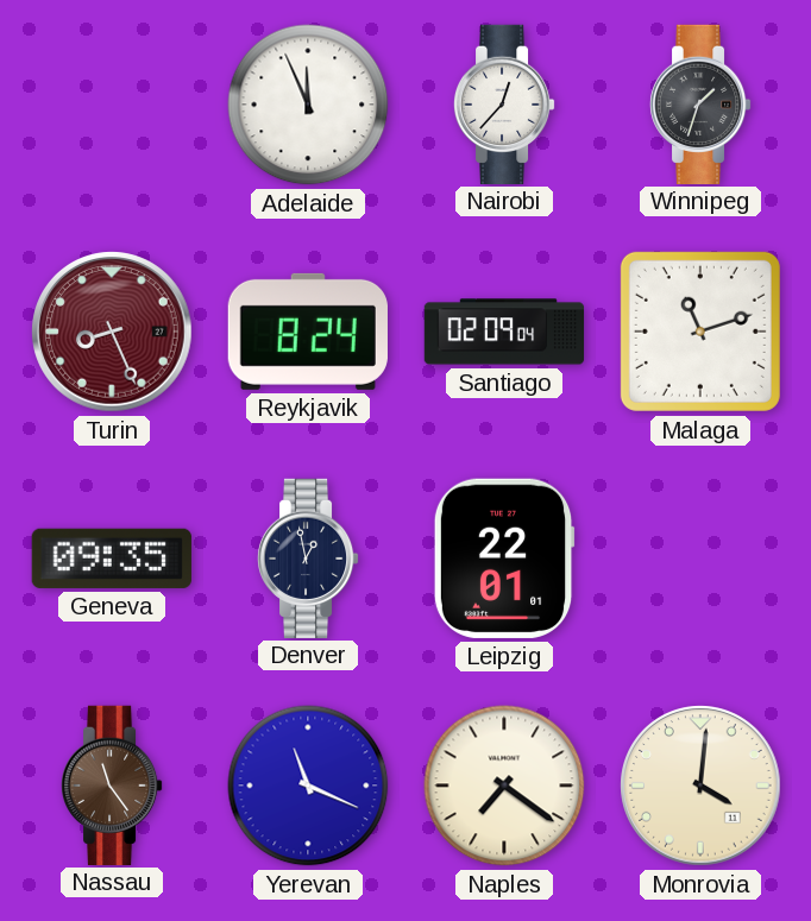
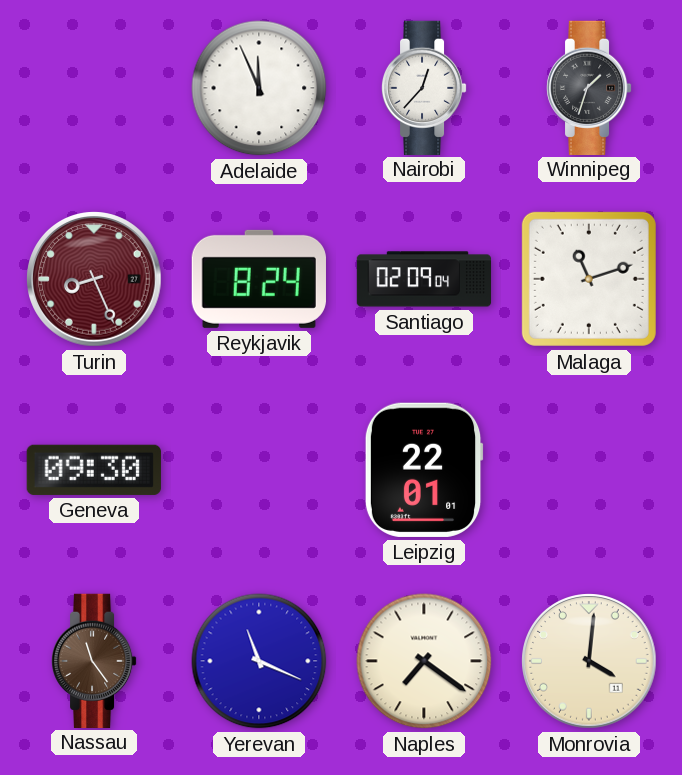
Geneva: 09:35 -> 09:30
Denver: 12:58 -> none
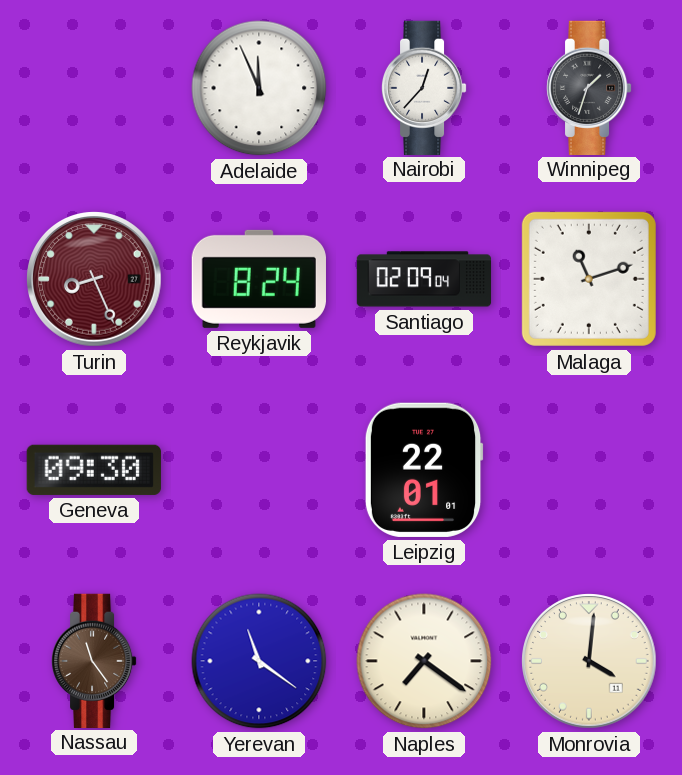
Yerevan: 11:19 -> 11:21
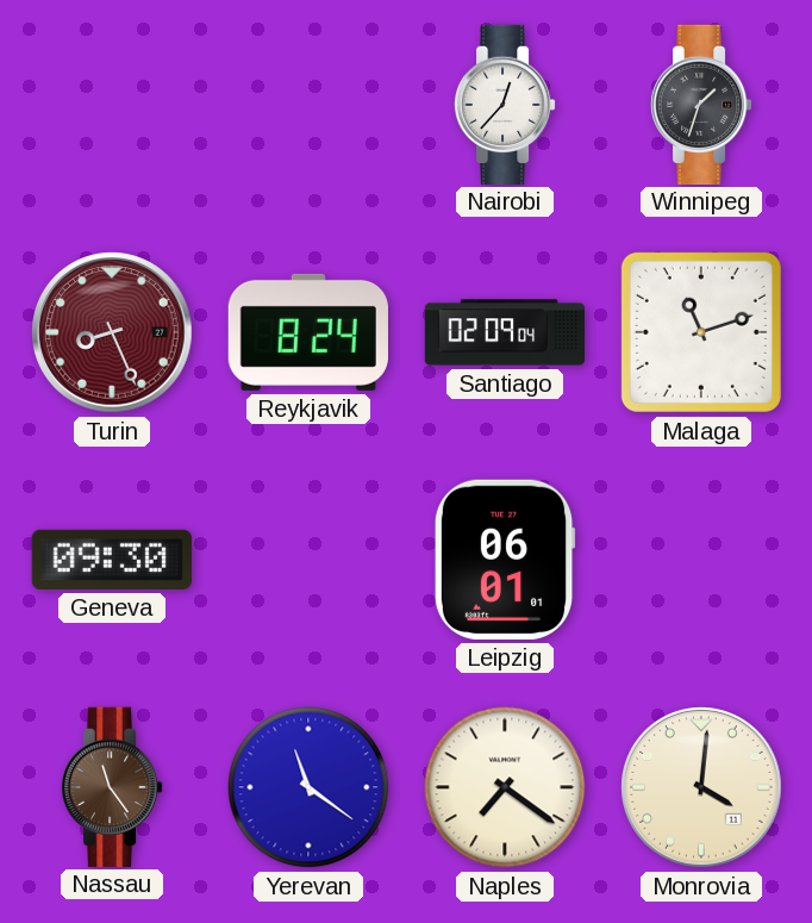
Adelaide: 11:56 -> none
Leipzig: 22:01 -> 06:01
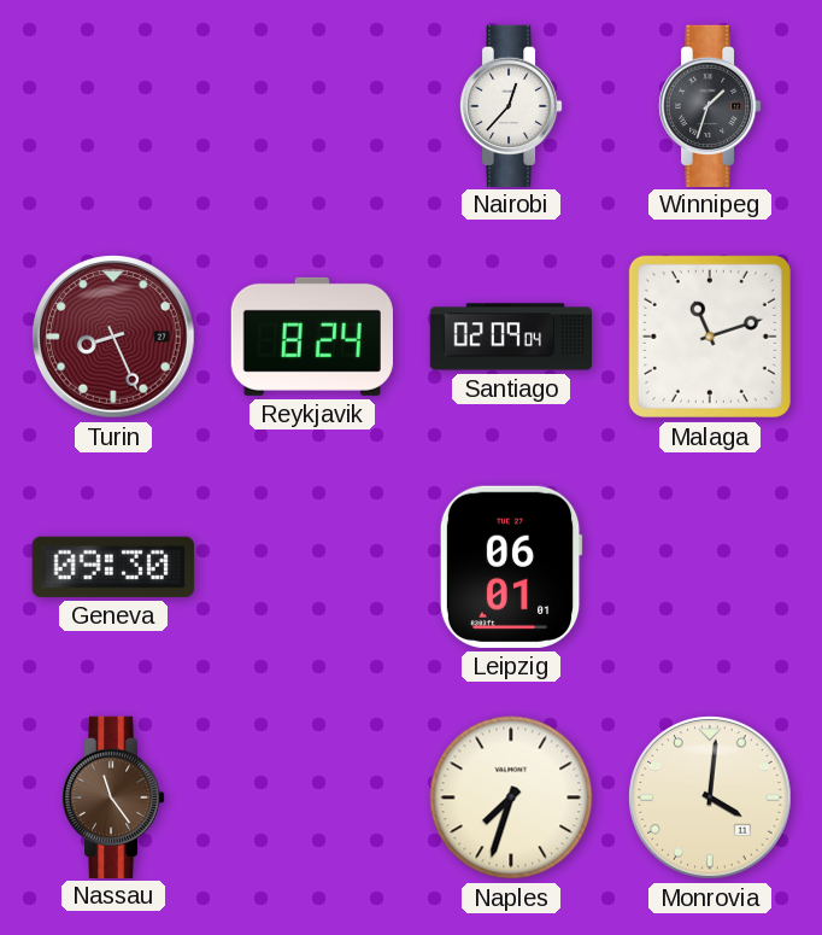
Yerevan: 11:21 -> none
Naples: 7:21 -> 7:33
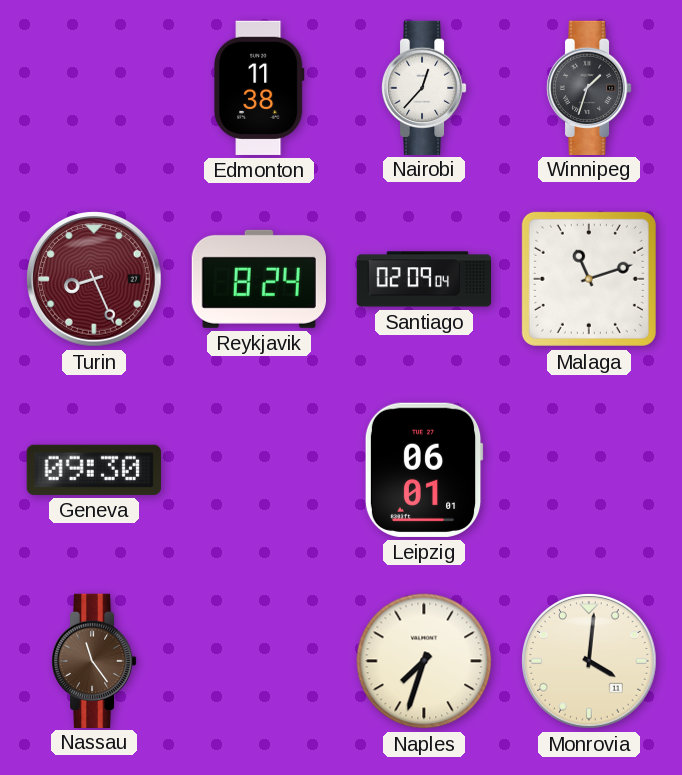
Edmonton: none -> 11:38
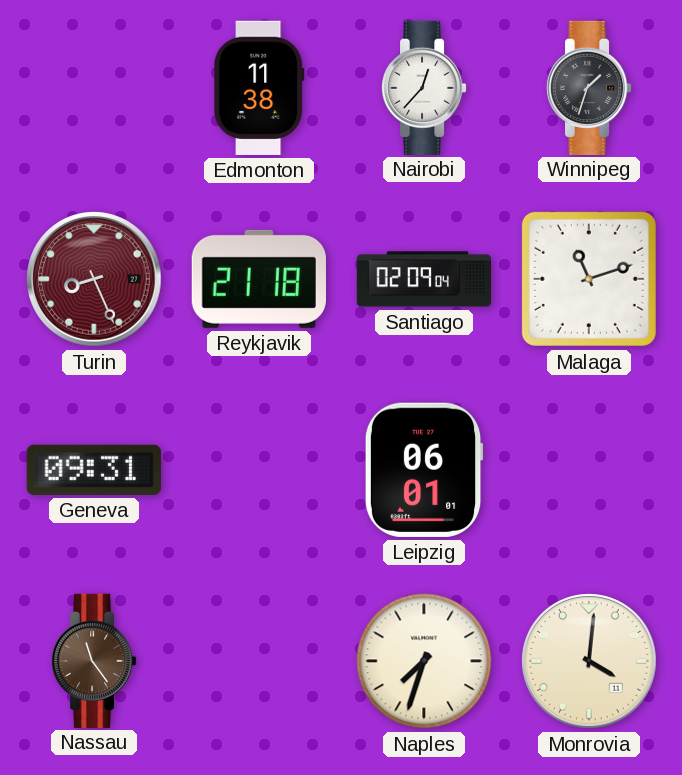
Reykjavik: 8:24 -> 21:18
Geneva: 09:30 -> 09:31
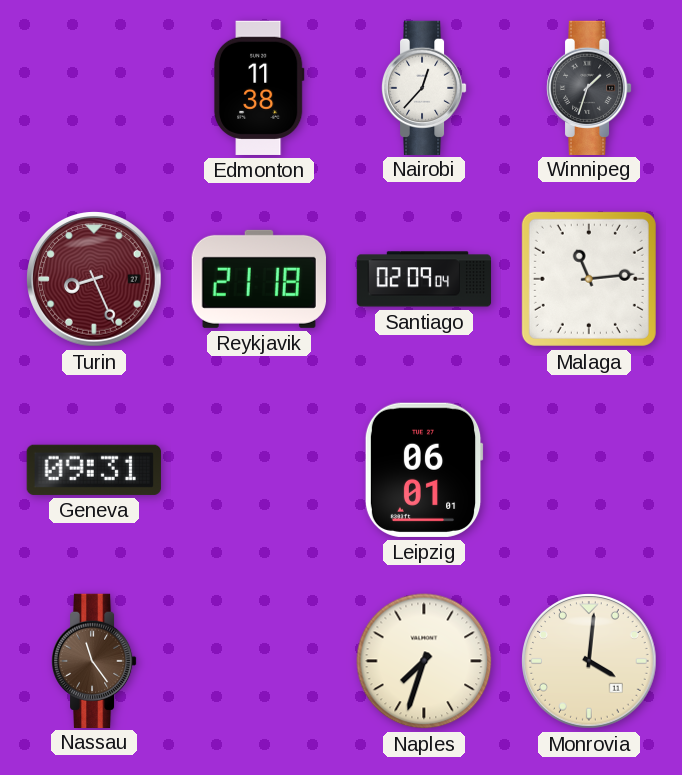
Malaga: 11:12 -> 11:14
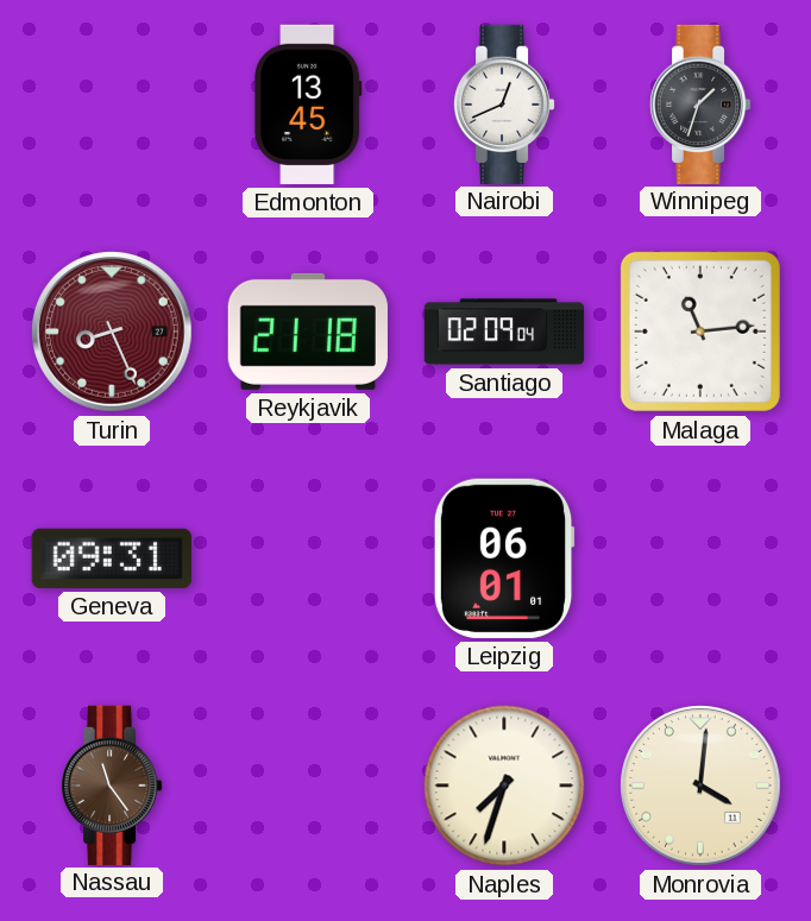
Edmonton: 11:38 -> 13:45
Nairobi: 12:37 -> 12:41
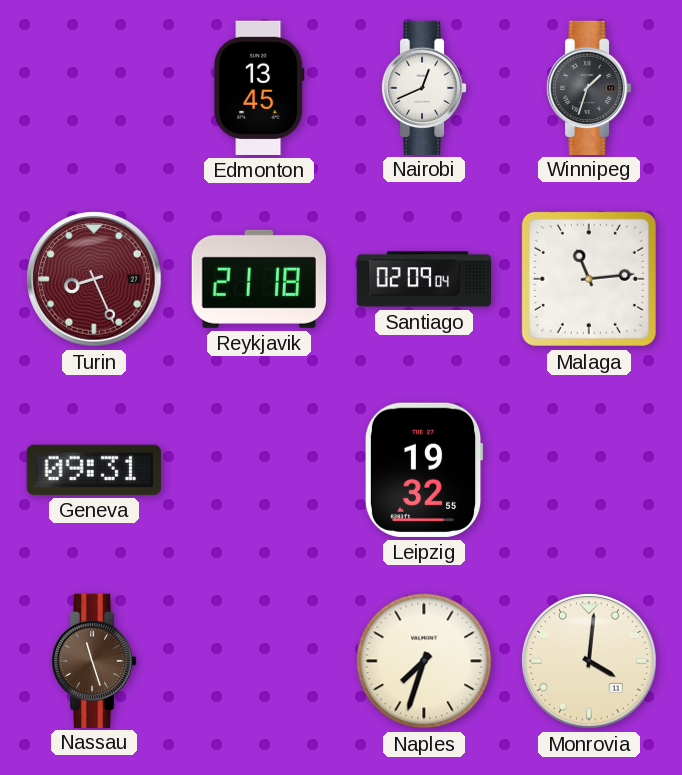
Leipzig: 06:01 -> 19:32
Nassau: 11:24 -> 11:27
